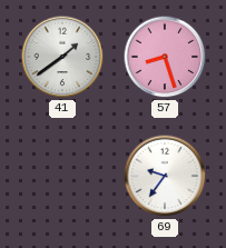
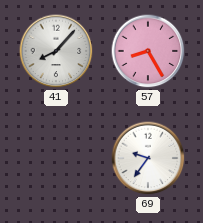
41: 1:39 -> 8:07
57: 8:27 -> 8:25
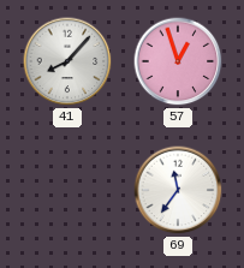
57: 8:25 -> 12:57
69: 9:36 -> 11:36
